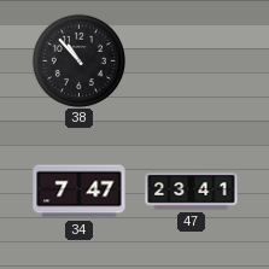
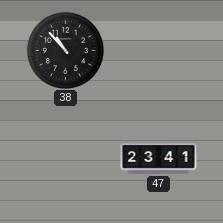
34: 7:47 -> none
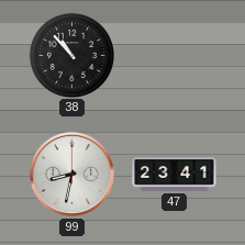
99: none -> 8:32
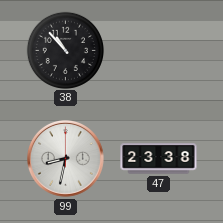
47: 23:41 -> 23:38
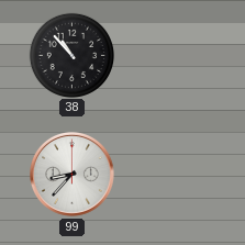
99: 8:32 -> 8:37
47: 23:38 -> none
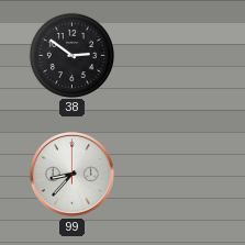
38: 10:53 -> 2:51
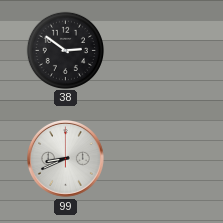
99: 8:37 -> 8:41
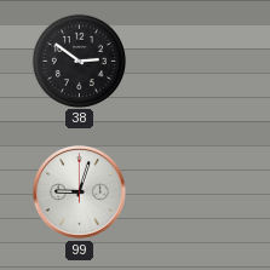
99: 8:41 -> 9:03
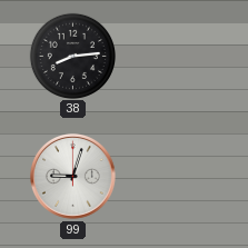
38: 2:51 -> 8:14
